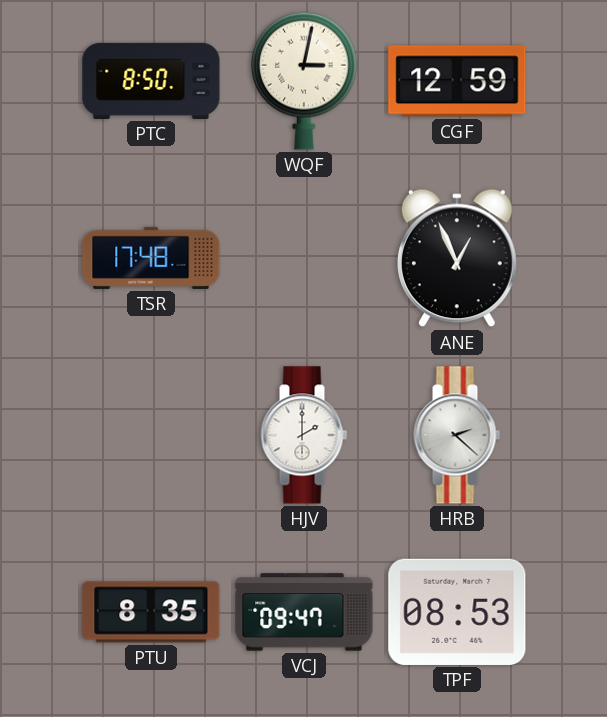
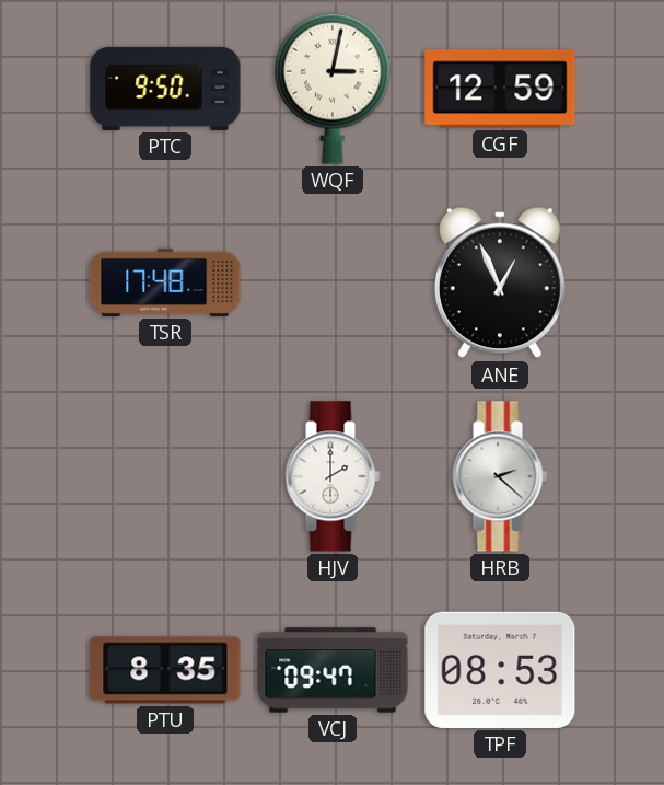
PTC: 8:50 -> 9:50
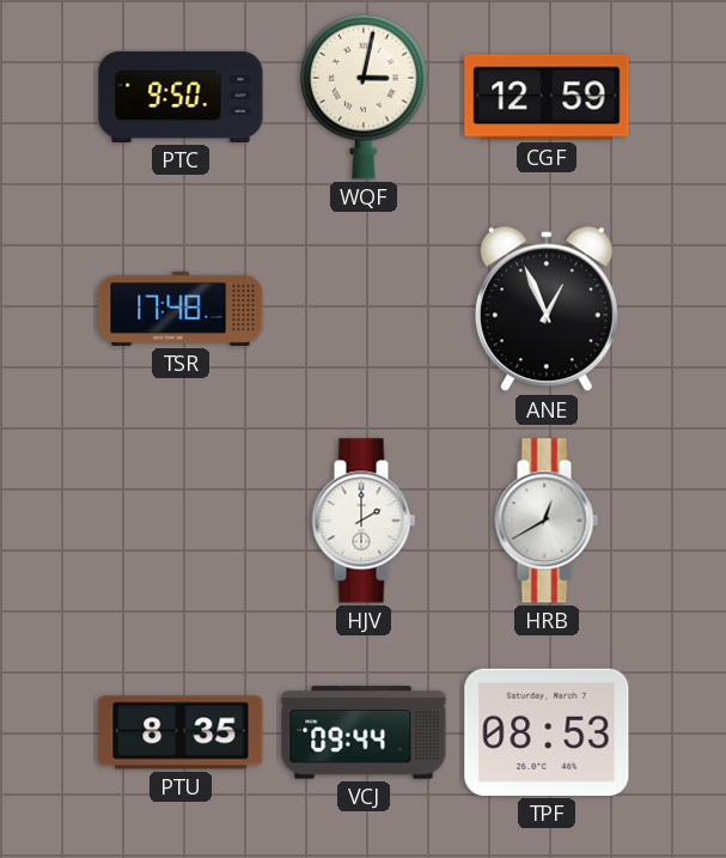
HRB: 2:22 -> 12:40
VCJ: 09:47 -> 09:44
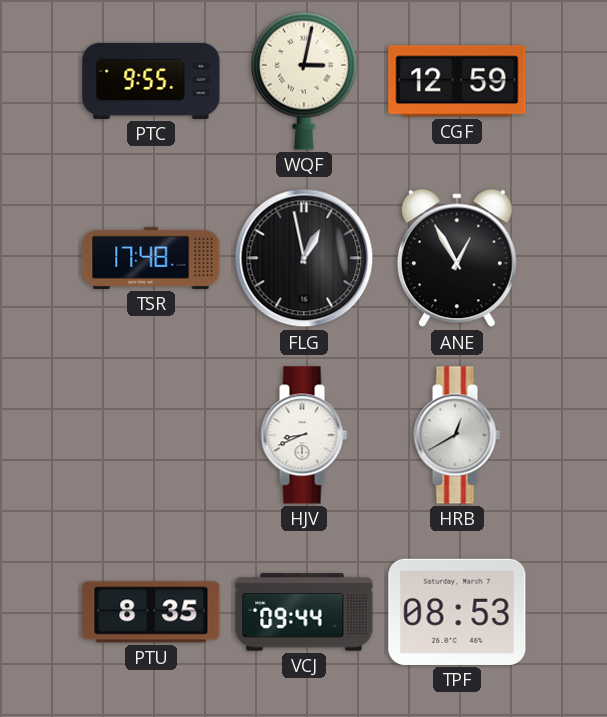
PTC: 9:50 -> 9:55
FLG: none -> 12:58
ANE: 12:56 -> 12:55
HJV: 2:00 -> 8:41
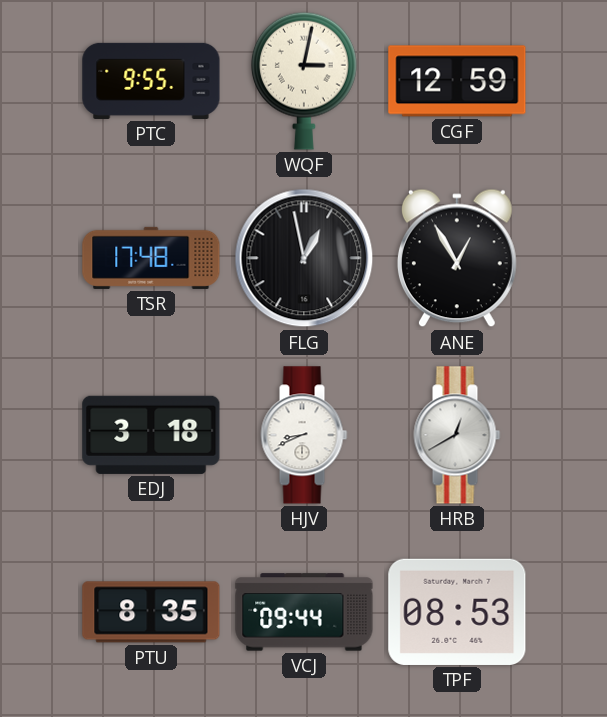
EDJ: none -> 3:18
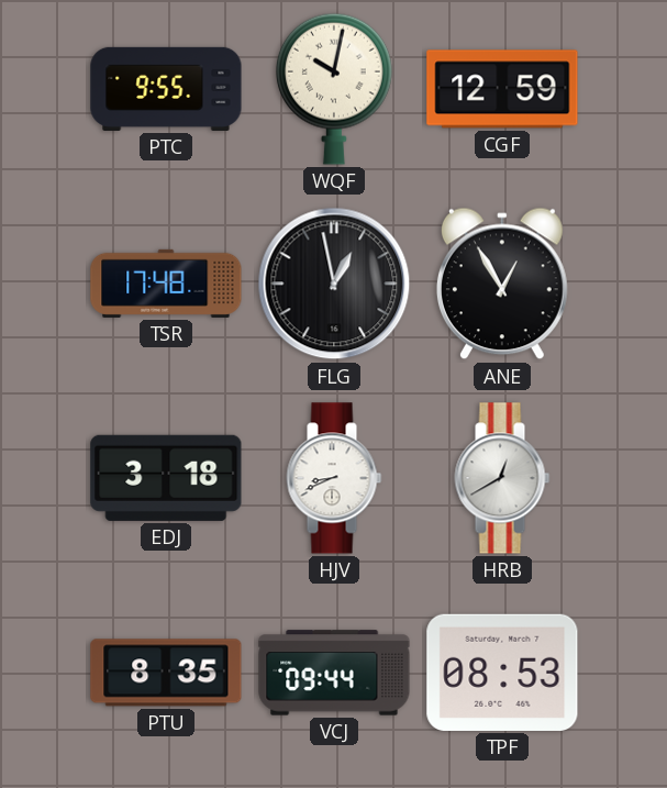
WQF: 3:02 -> 10:02
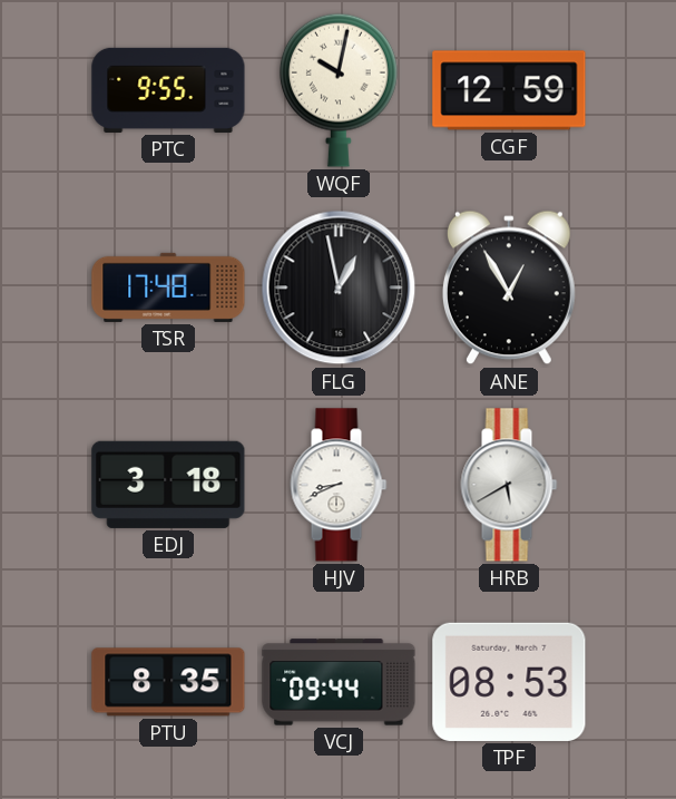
HRB: 12:40 -> 5:40
